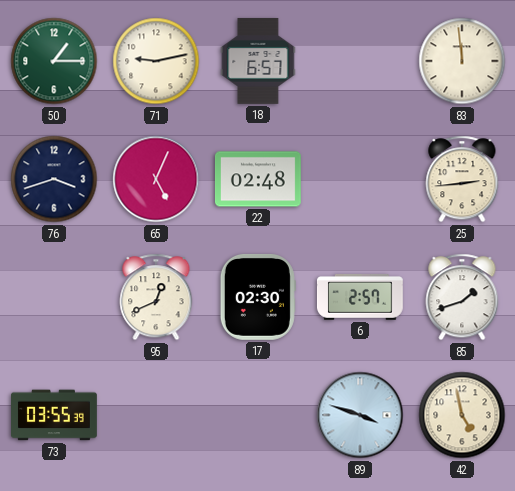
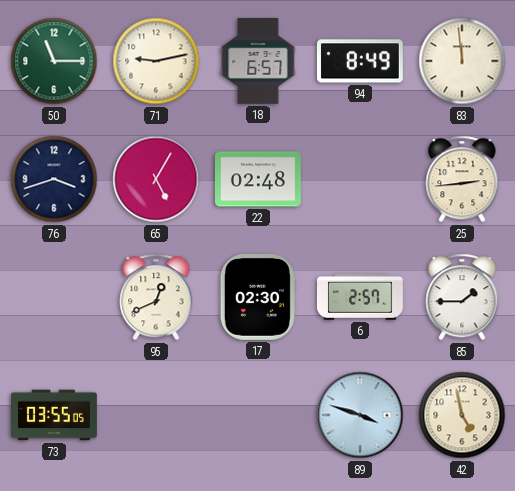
50: 1:15 -> 11:15
94: none -> 8:49
65: 5:04 -> 5:05
85: 1:42 -> 1:45
73: 03:55:39 -> 03:55:05
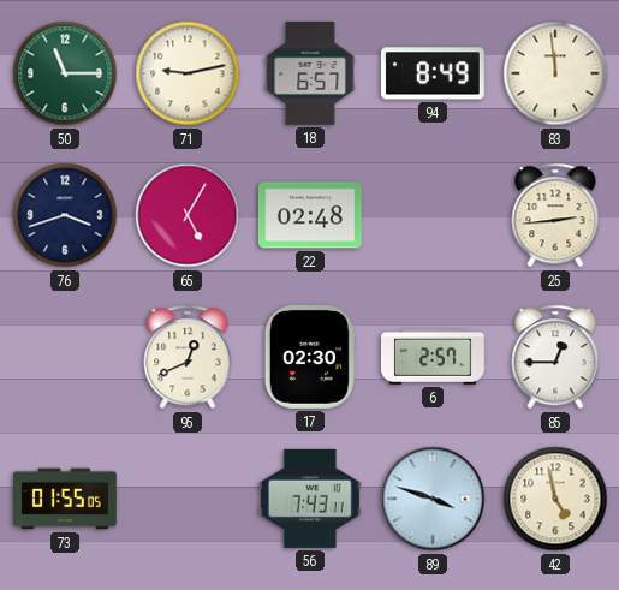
85: 1:45 -> 12:45
73: 03:55 -> 01:55
56: none -> 7:43
